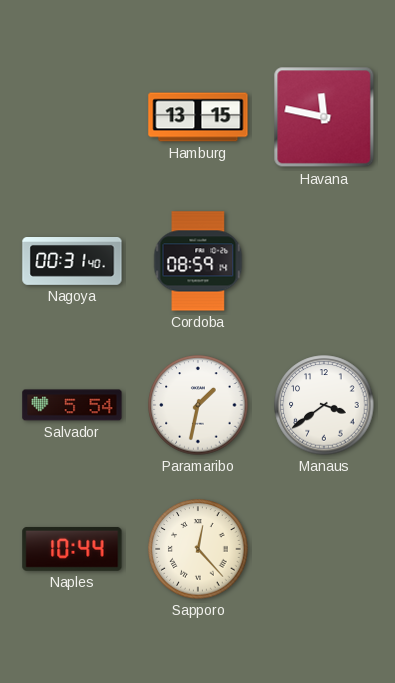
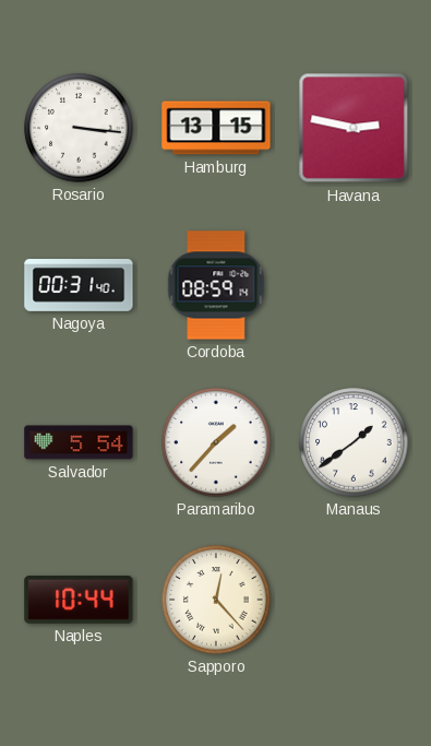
Rosario: none -> 3:16
Havana: 11:47 -> 2:47
Paramaribo: 1:32 -> 1:37
Manaus: 3:39 -> 1:39
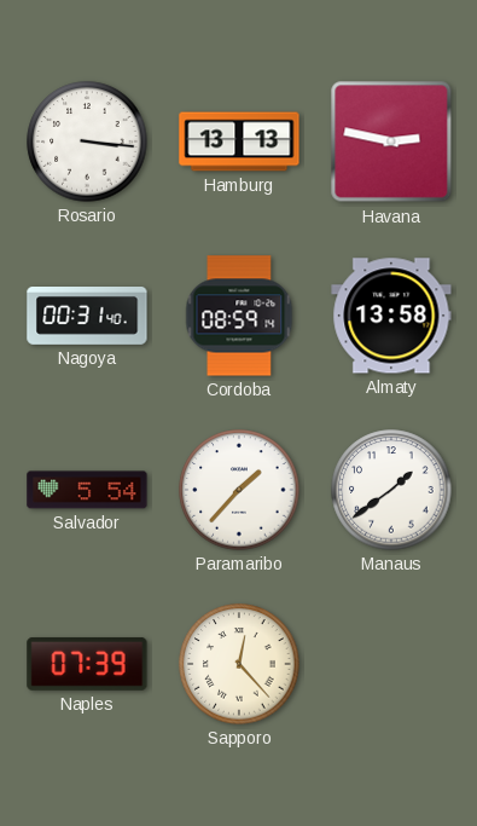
Hamburg: 13:15 -> 13:13
Almaty: none -> 13:58
Naples: 10:44 -> 07:39
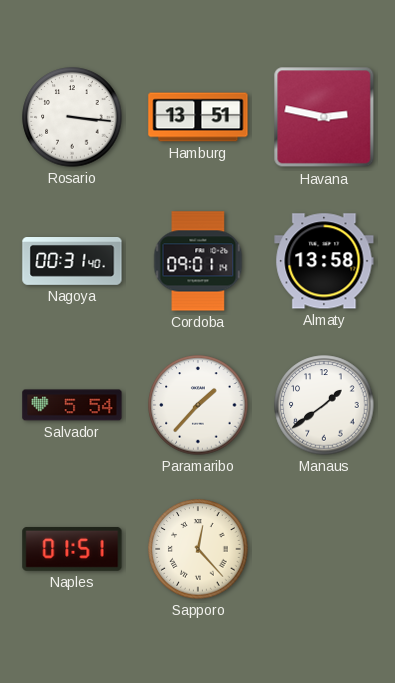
Hamburg: 13:13 -> 13:51
Cordoba: 08:59 -> 09:01
Naples: 07:39 -> 01:51
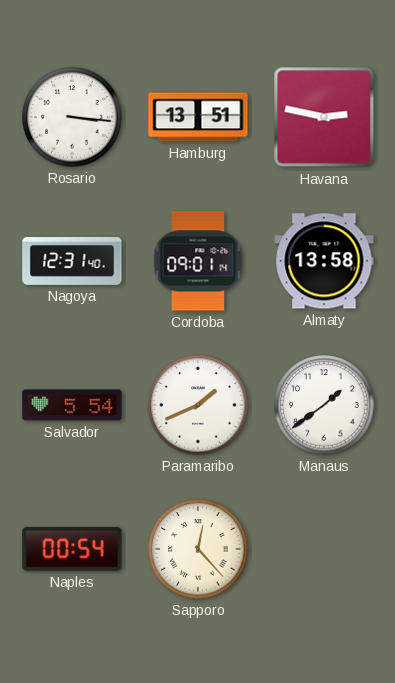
Nagoya: 00:31 -> 12:31
Paramaribo: 1:37 -> 1:41
Naples: 01:51 -> 00:54
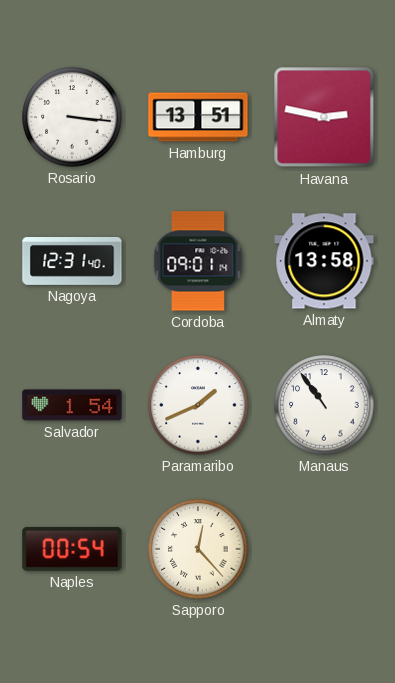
Salvador: 5:54 -> 1:54
Manaus: 1:39 -> 10:54
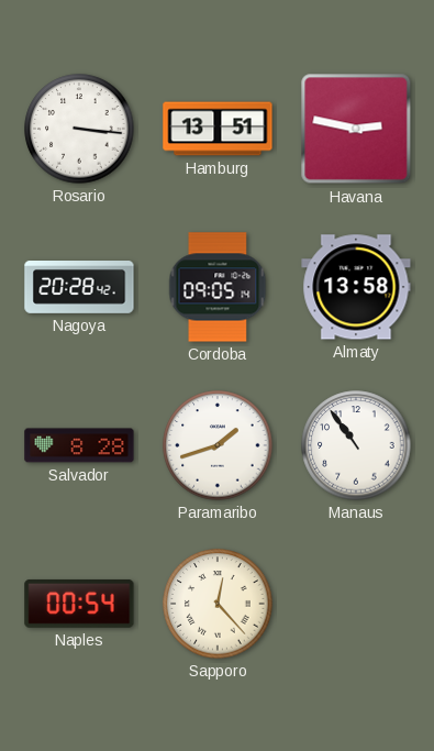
Nagoya: 12:31 -> 20:28
Cordoba: 09:01 -> 09:05
Salvador: 1:54 -> 8:28
Paramaribo: 1:41 -> 1:42
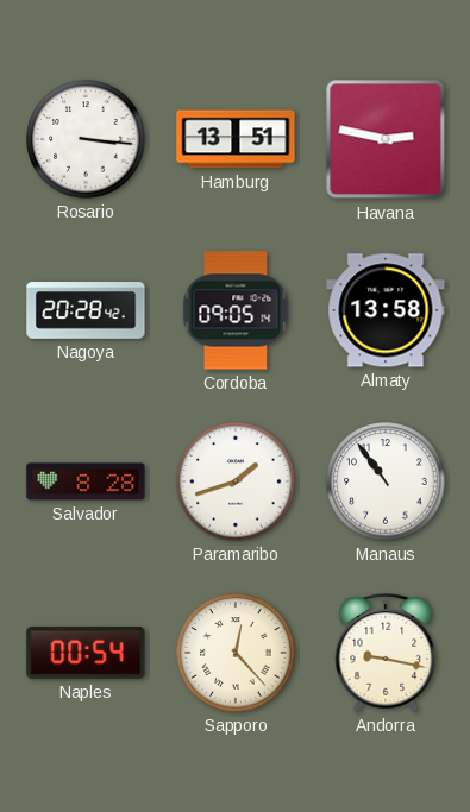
Andorra: none -> 9:17
